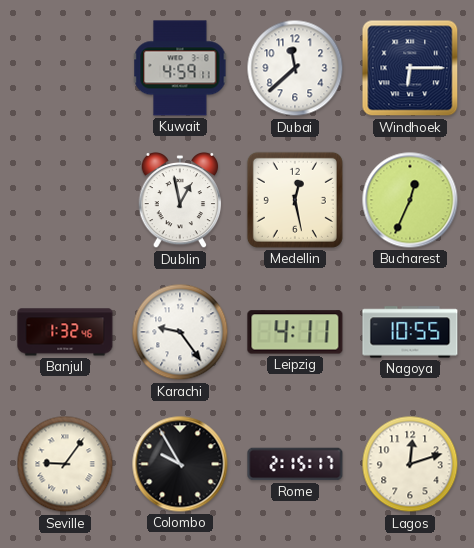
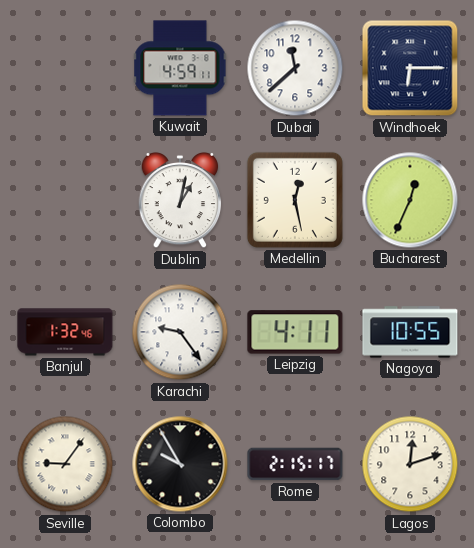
Dublin: 12:58 -> 1:02
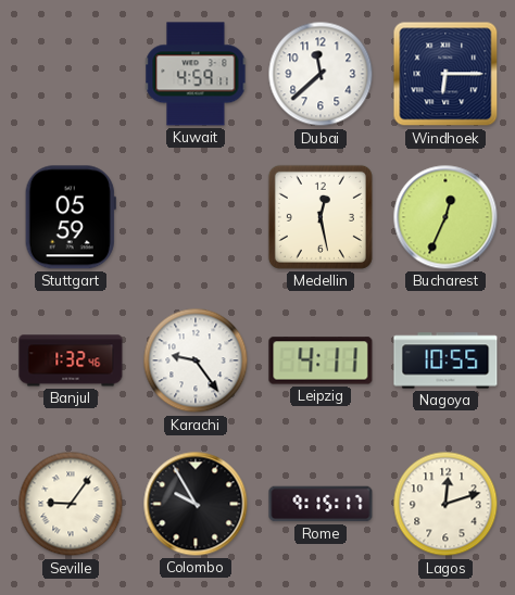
Stuttgart: none -> 05:59
Dublin: 1:02 -> none
Rome: 2:15 -> 9:15
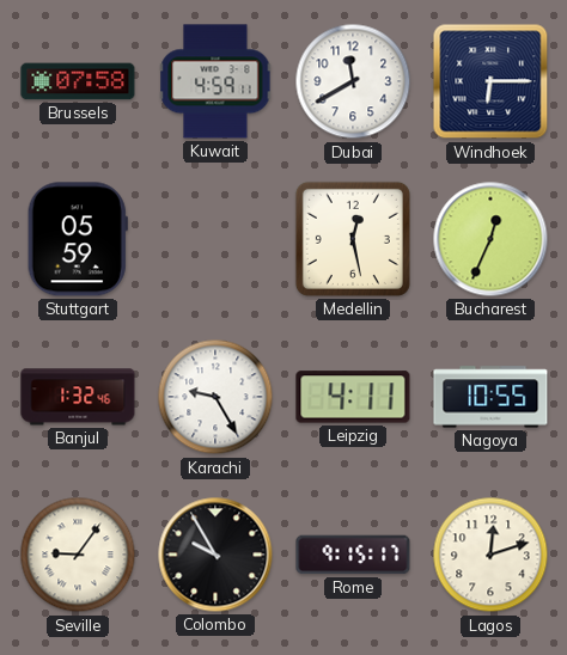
Brussels: none -> 07:58
Dubai: 11:38 -> 11:40
Karachi: 9:24 -> 9:25
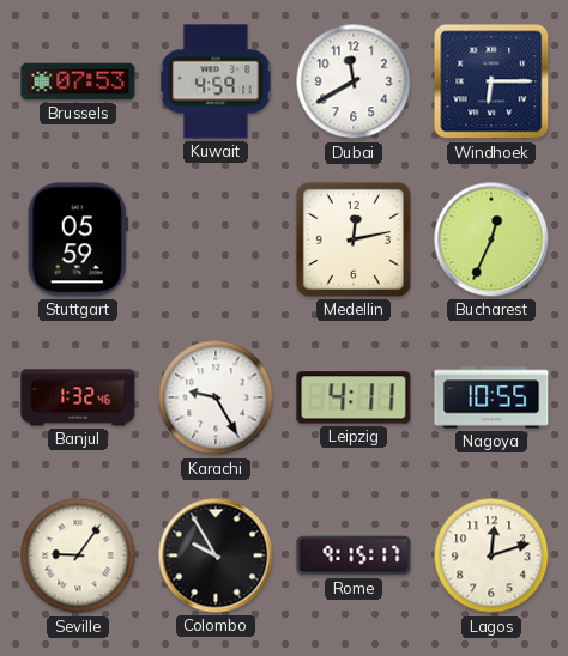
Brussels: 07:58 -> 07:53
Medellin: 12:28 -> 12:13
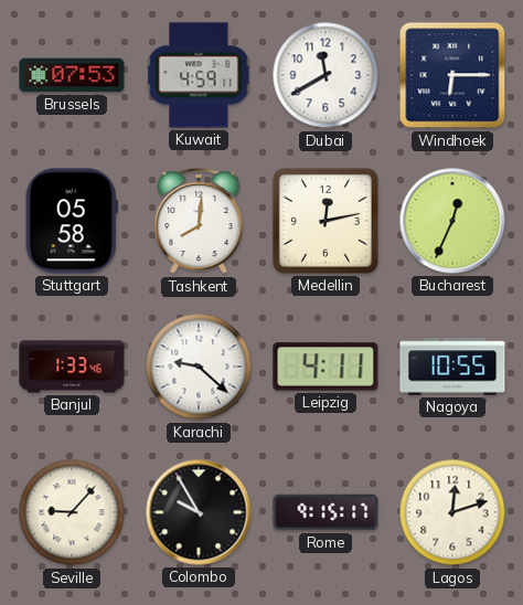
Stuttgart: 05:59 -> 05:58
Tashkent: none -> 8:01
Banjul: 1:32 -> 1:33
Karachi: 9:25 -> 9:22
Seville: 9:06 -> 9:07
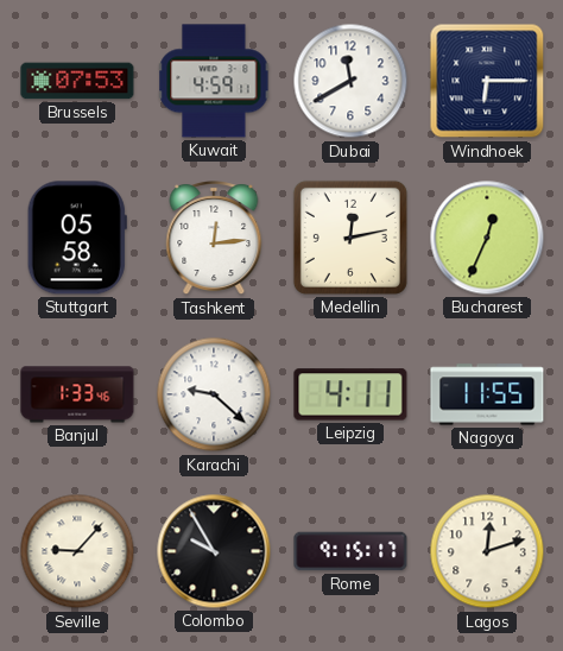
Tashkent: 8:01 -> 12:14
Nagoya: 10:55 -> 11:55
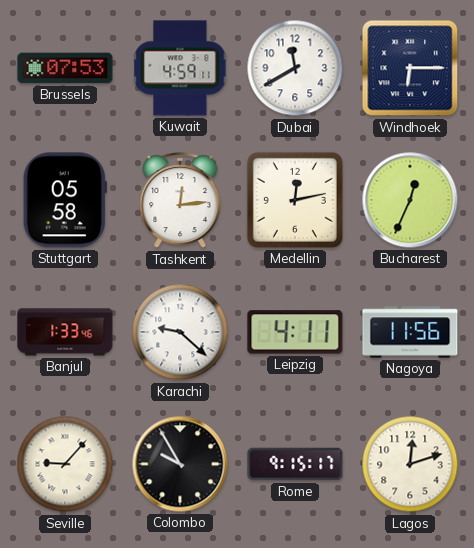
Nagoya: 11:55 -> 11:56
